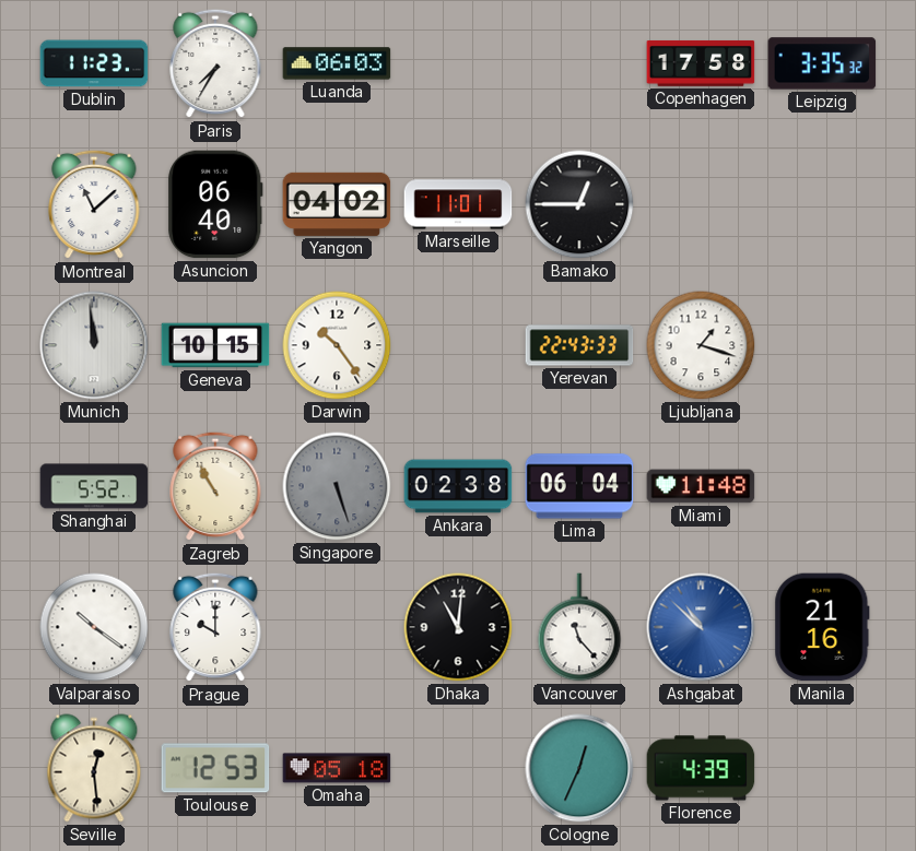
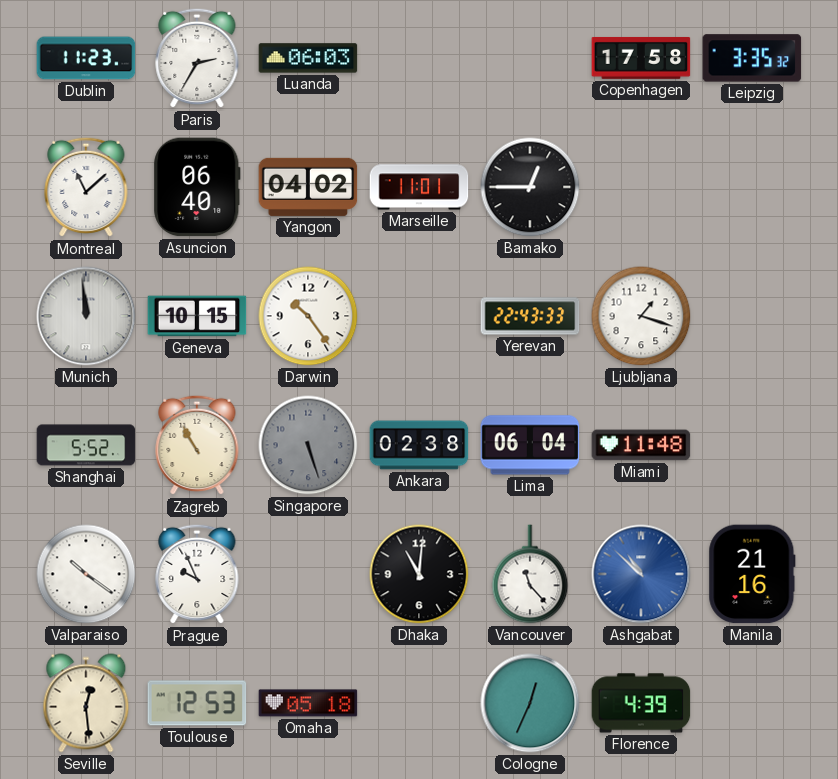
Paris: 7:35 -> 2:35
Prague: 10:00 -> 9:56
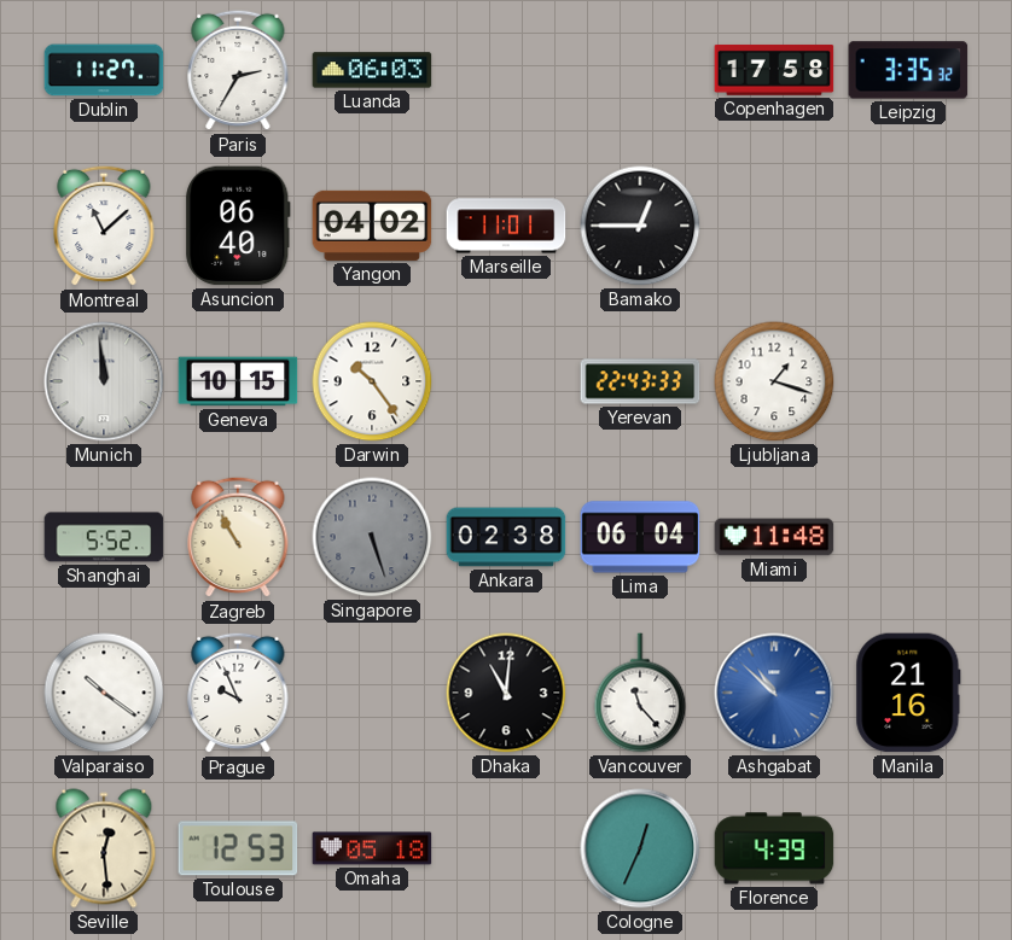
Dublin: 11:23 -> 11:27
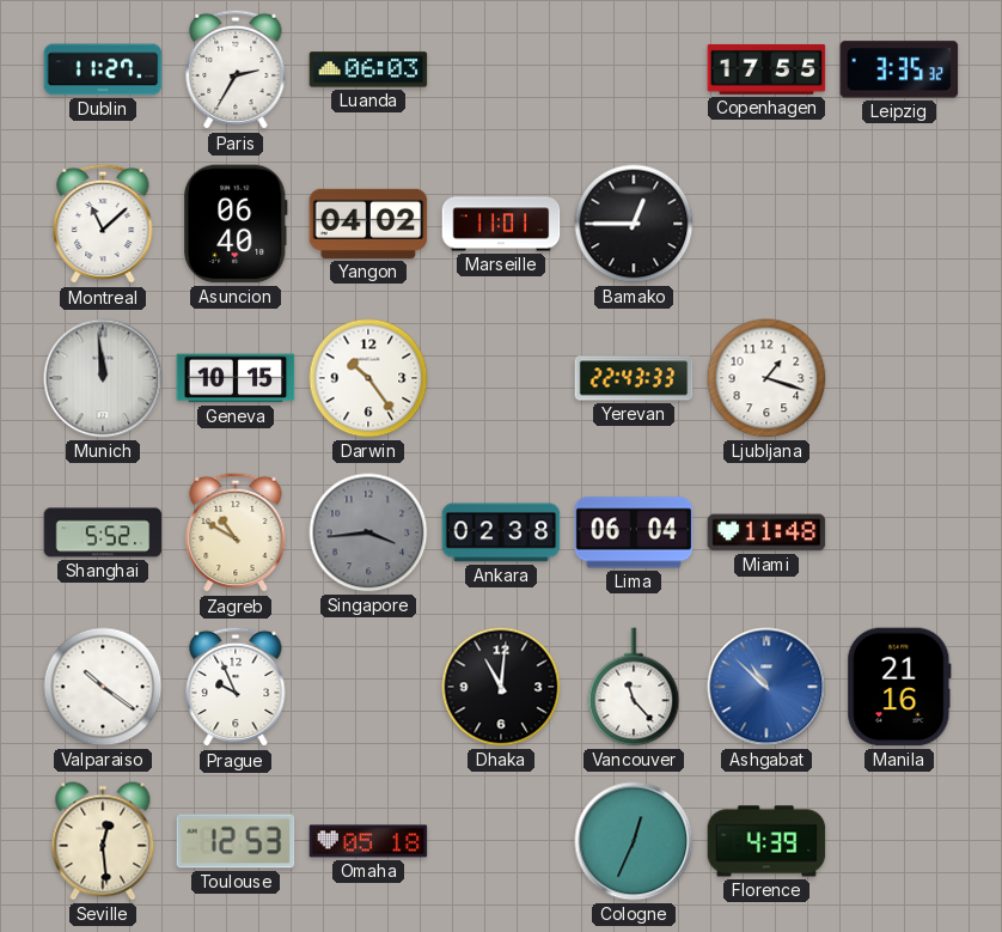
Copenhagen: 17:58 -> 17:55
Zagreb: 10:55 -> 10:50
Singapore: 5:27 -> 3:44
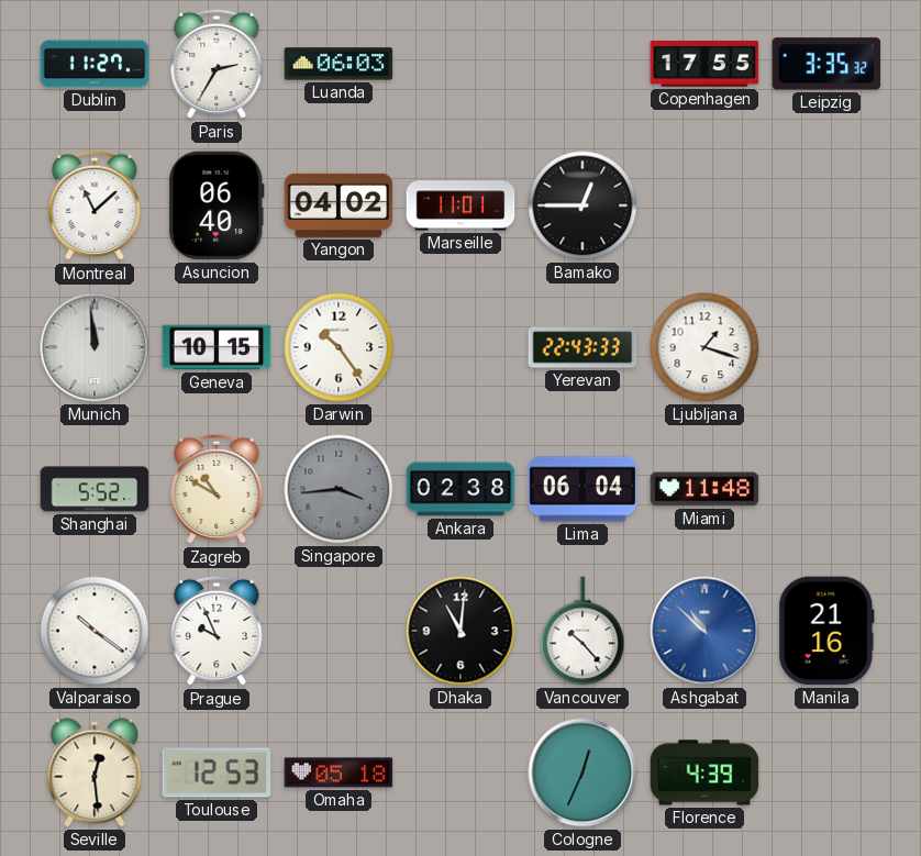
Vancouver: 11:23 -> 10:23
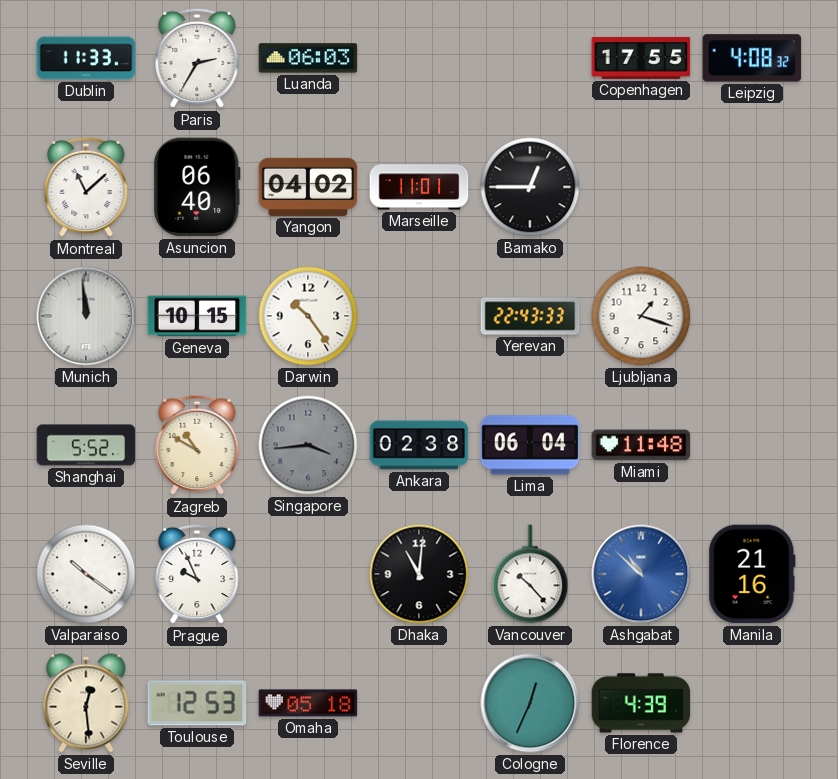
Dublin: 11:27 -> 11:33
Leipzig: 3:35 -> 4:08
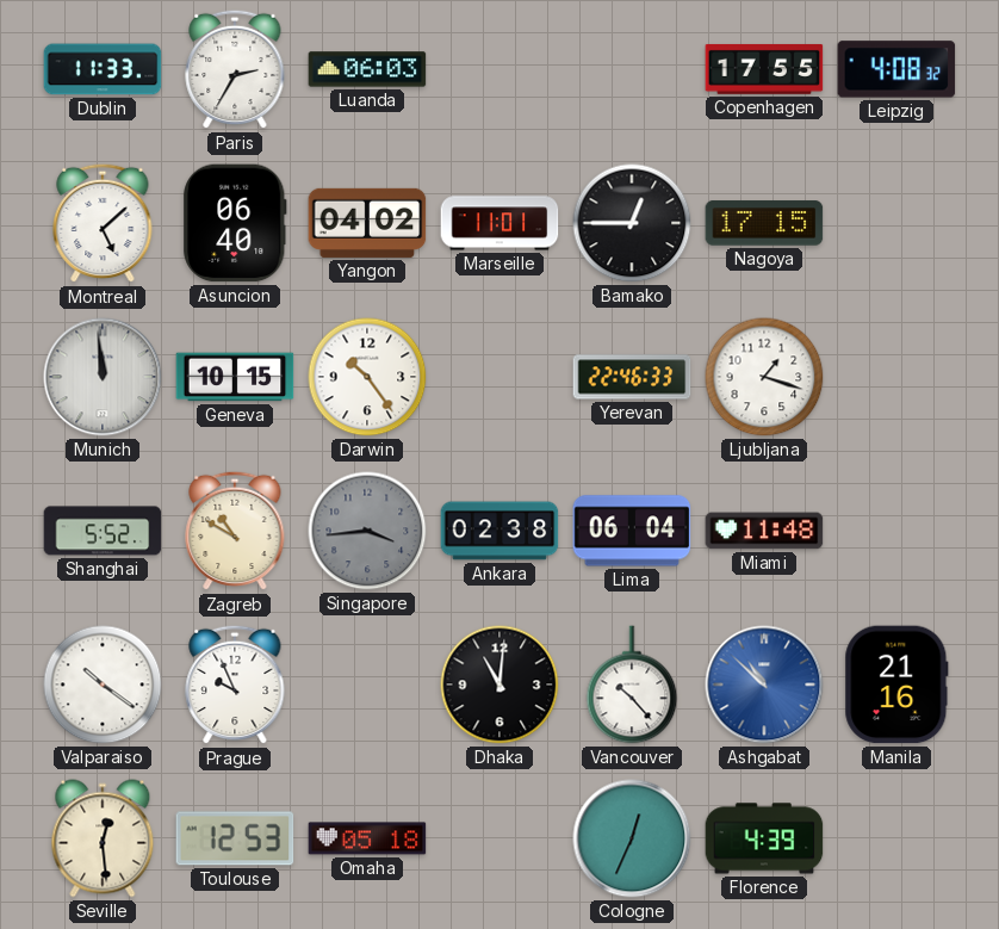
Montreal: 11:08 -> 5:08
Nagoya: none -> 17:15
Yerevan: 22:43 -> 22:46
